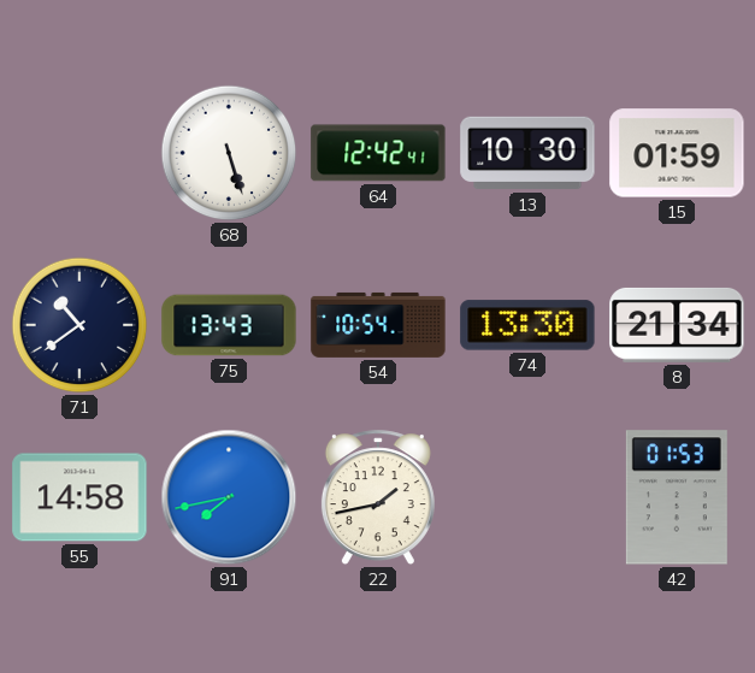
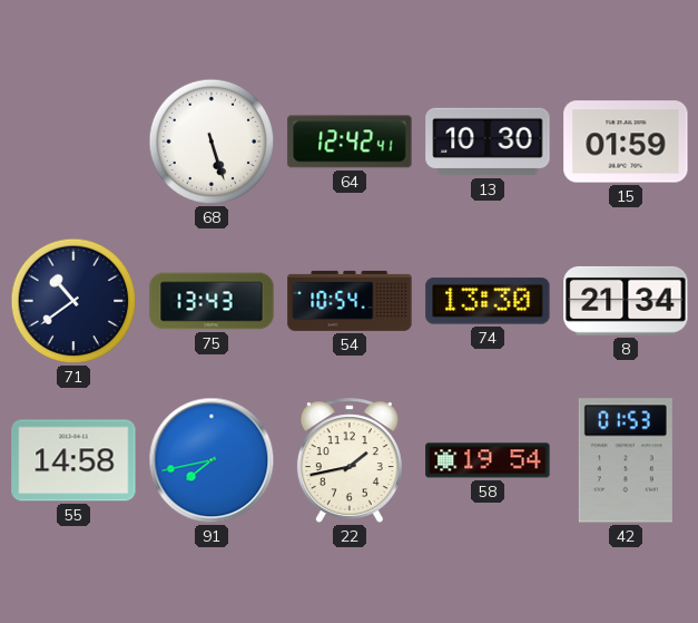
58: none -> 19:54
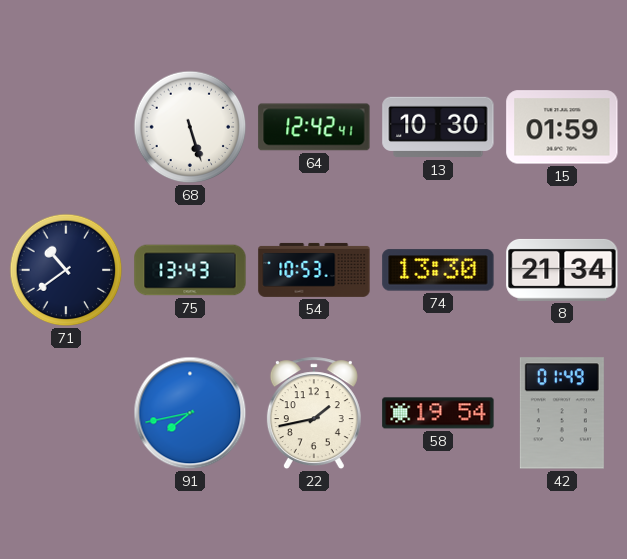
54: 10:54 -> 10:53
55: 14:58 -> none
42: 01:53 -> 01:49
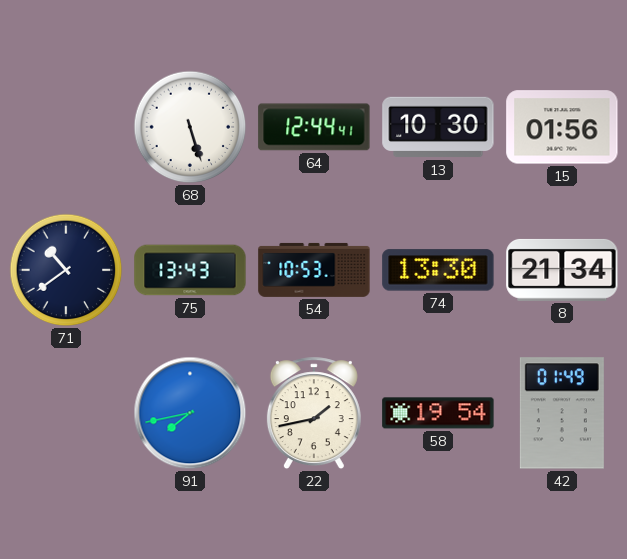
64: 12:42 -> 12:44
15: 01:59 -> 01:56
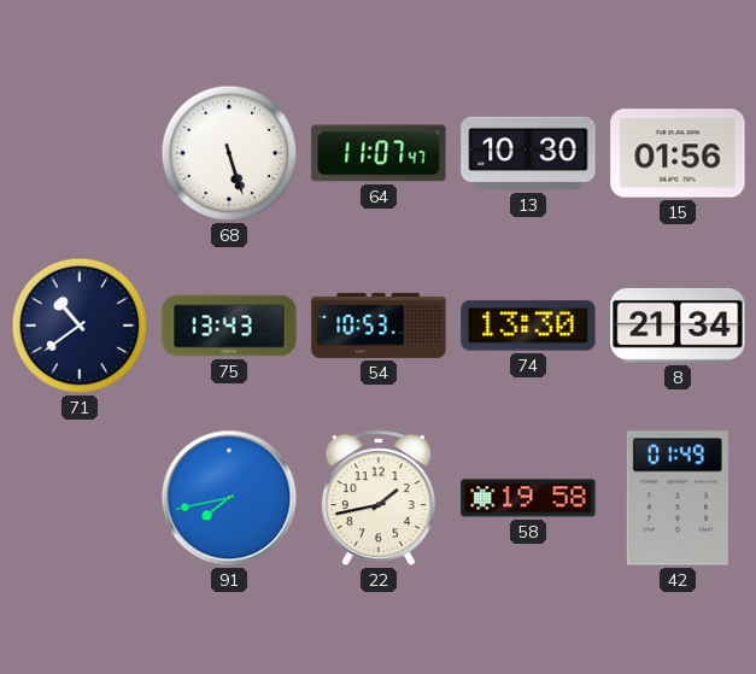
64: 12:44 -> 11:07
58: 19:54 -> 19:58
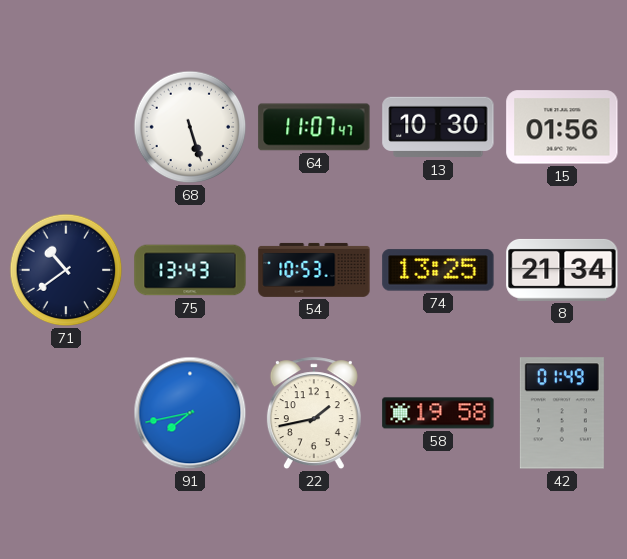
74: 13:30 -> 13:25
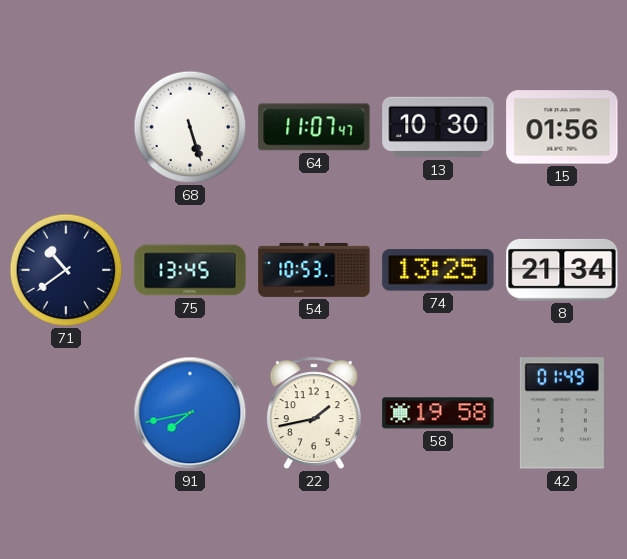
75: 13:43 -> 13:45
